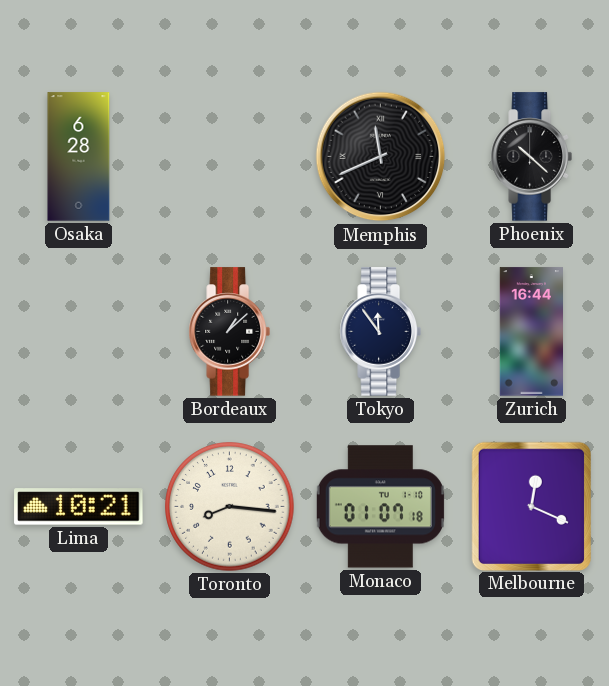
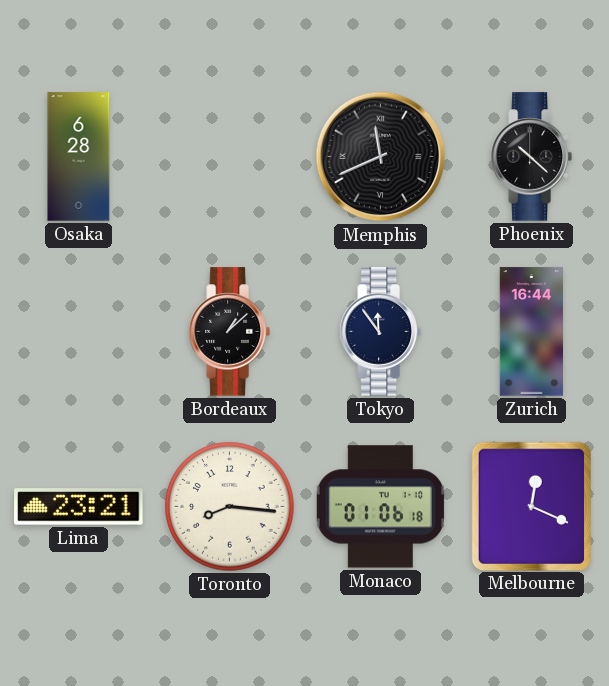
Lima: 10:21 -> 23:21
Monaco: 01:07 -> 01:06
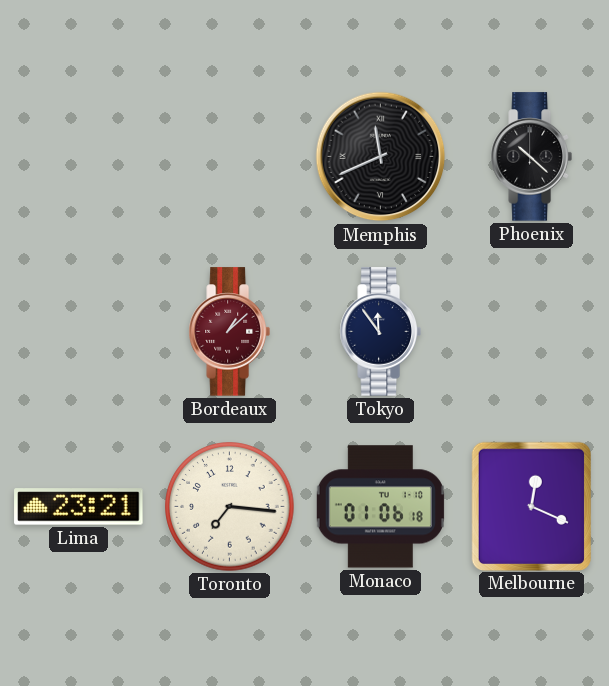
Osaka: 6:28 -> none
Bordeaux dial: black -> burgundy
Zurich: 16:44 -> none
Toronto: 8:16 -> 7:16
